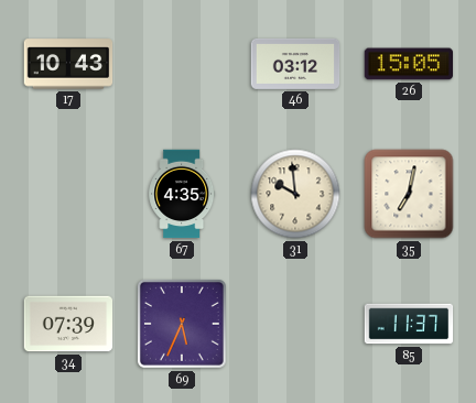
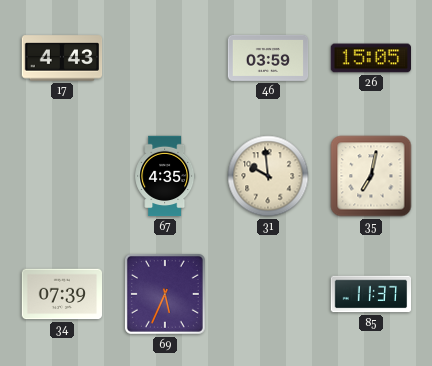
17: 10:43 -> 4:43
46: 03:12 -> 03:59
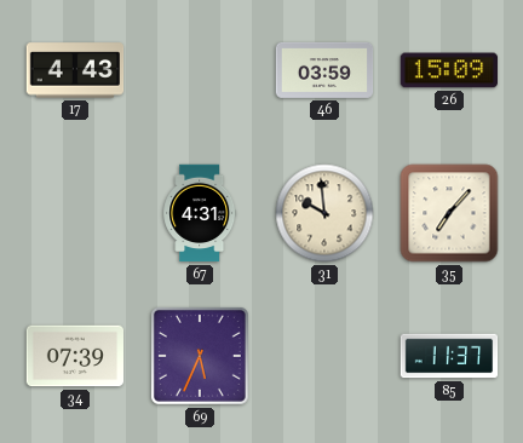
26: 15:05 -> 15:09
67: 4:35 -> 4:31
35: 7:02 -> 7:07
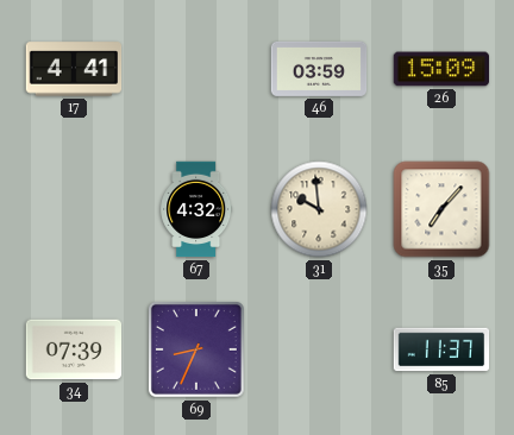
17: 4:43 -> 4:41
67: 4:31 -> 4:32
69: 5:34 -> 8:34
